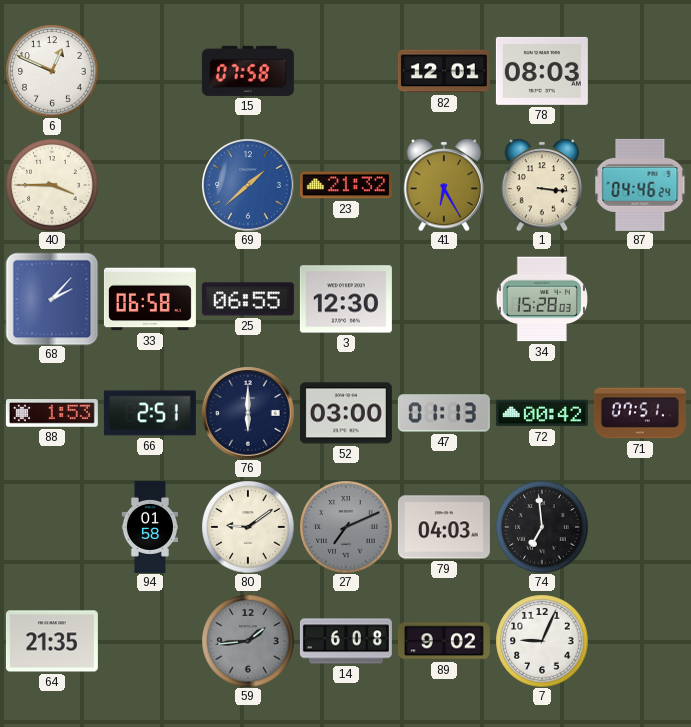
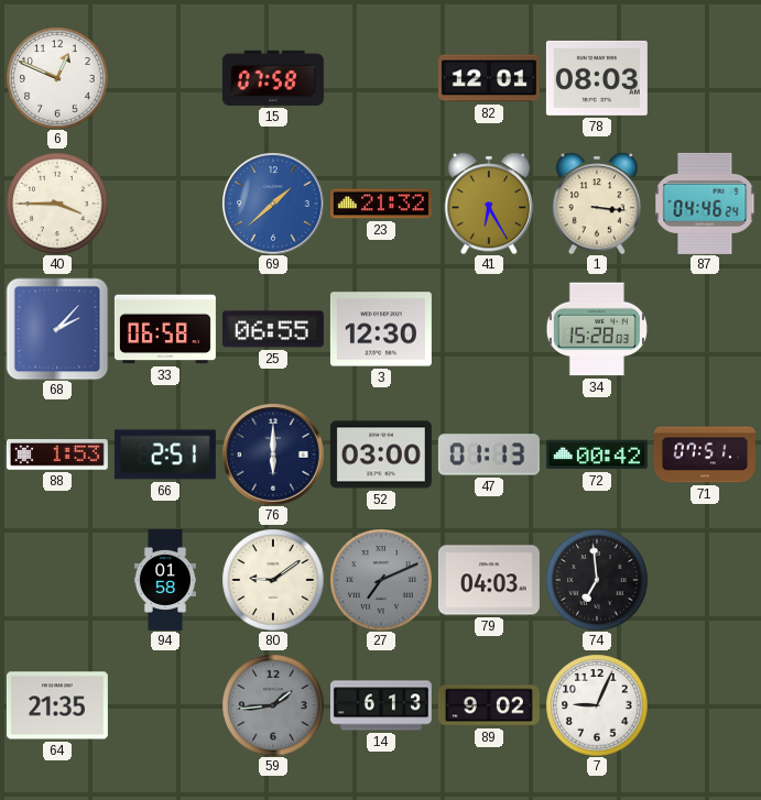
14: 6:08 -> 6:13
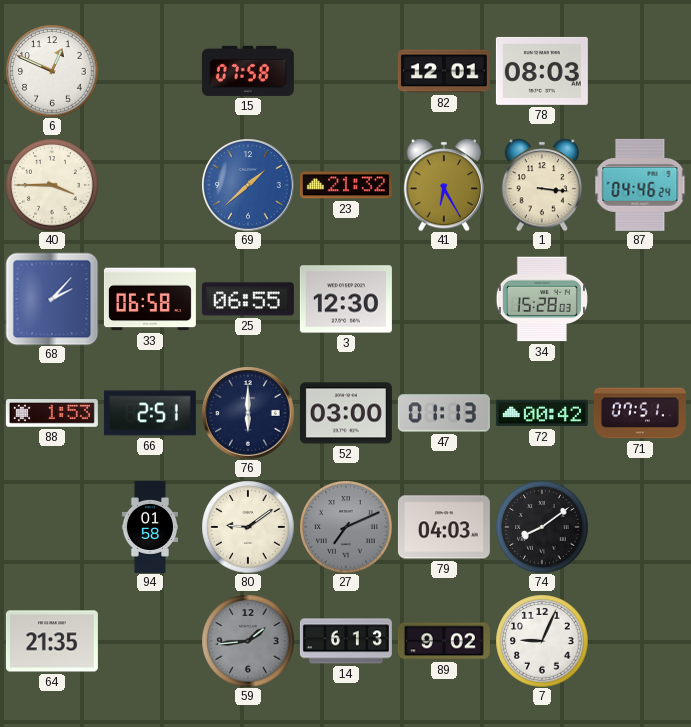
74: 6:59 -> 8:09
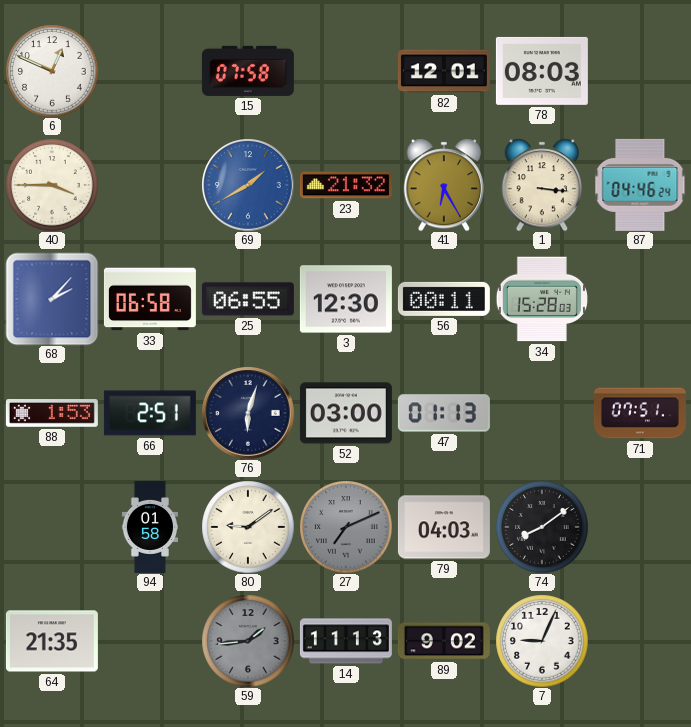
69: 1:38 -> 1:40
56: none -> 00:11
76: 6:00 -> 6:03
72: 00:42 -> none
14: 6:13 -> 11:13
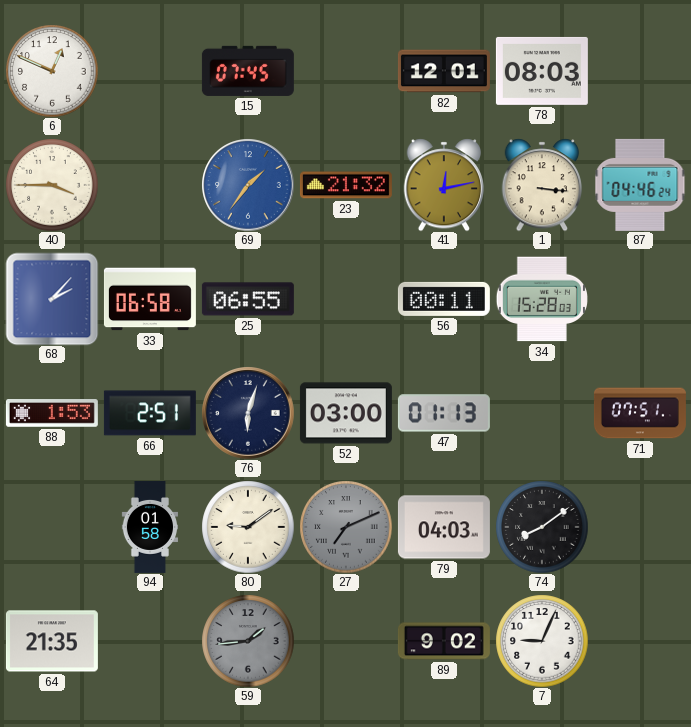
15: 07:58 -> 07:45
69: 1:40 -> 1:36
41: 6:25 -> 12:13
3: 12:30 -> none
14: 11:13 -> none
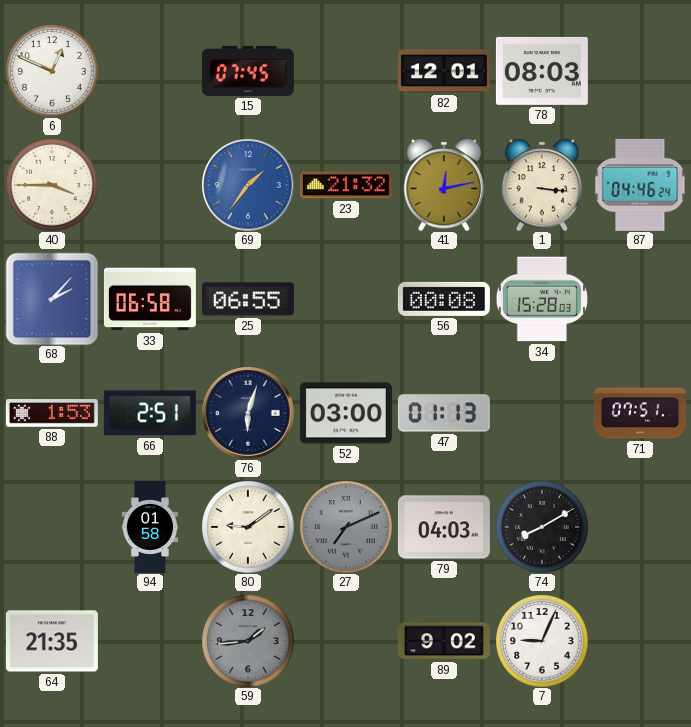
56: 00:11 -> 00:08
74: 8:09 -> 8:10
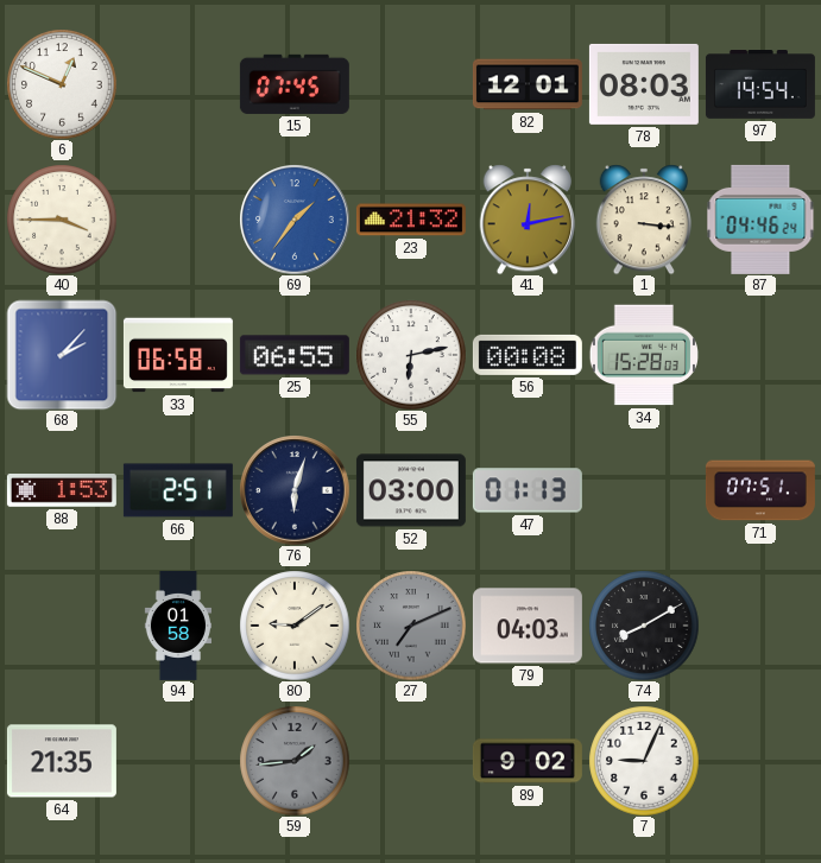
97: none -> 14:54
55: none -> 6:13
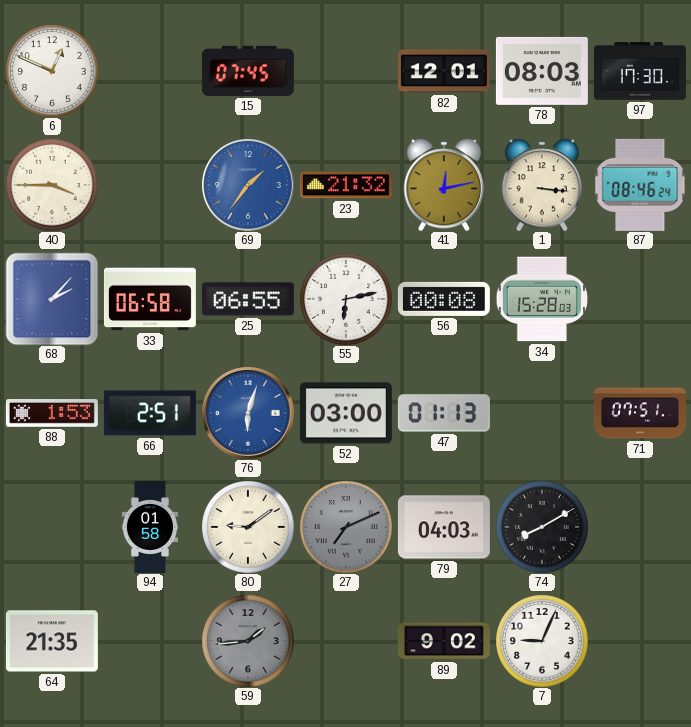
97: 14:54 -> 17:30
87: 04:46 -> 08:46
76 dial: navy -> blue
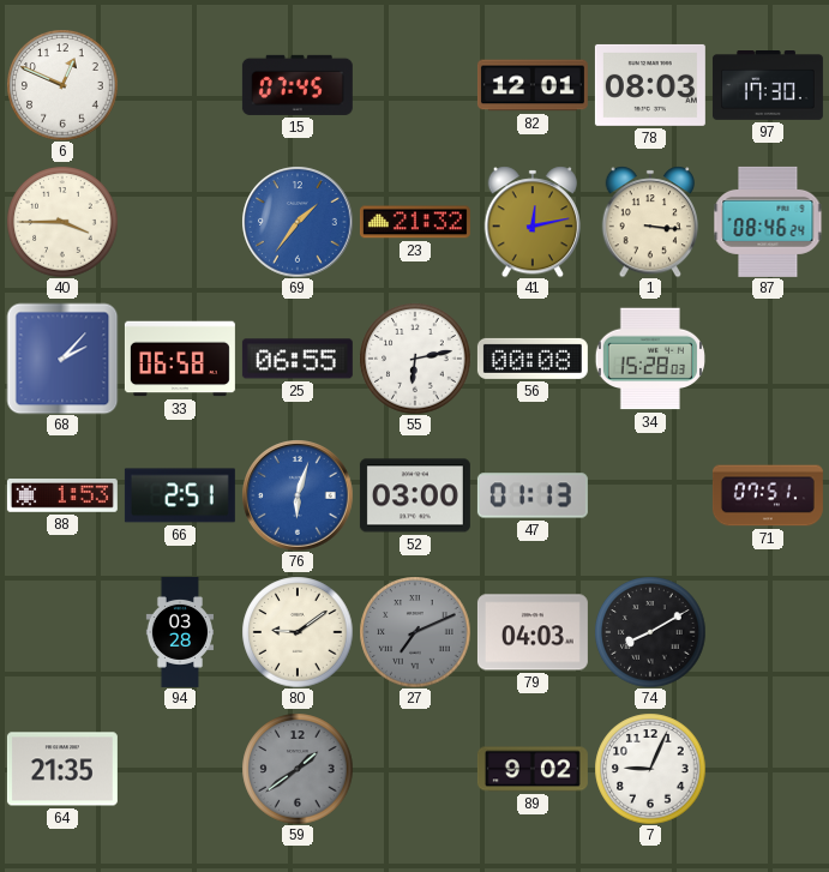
94: 01:58 -> 03:28
59: 1:44 -> 1:39
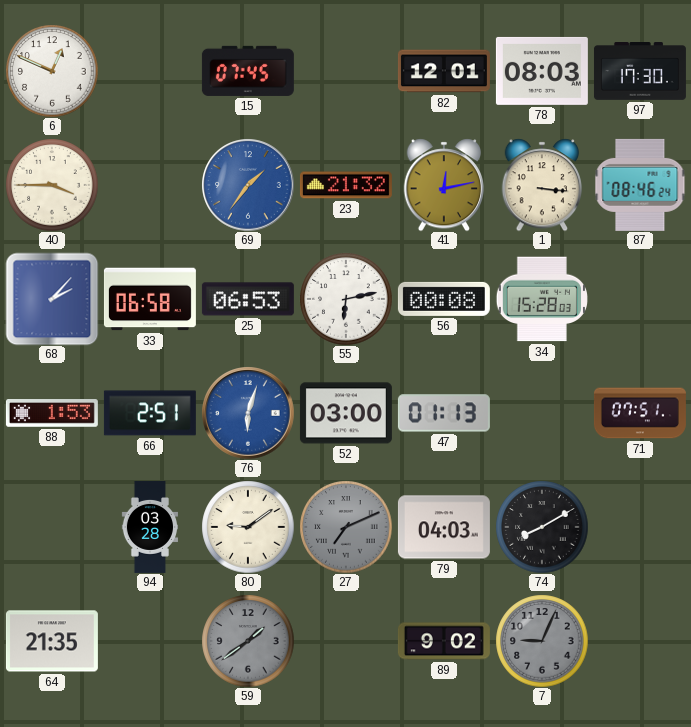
25: 06:55 -> 06:53
7 dial: white -> grey
